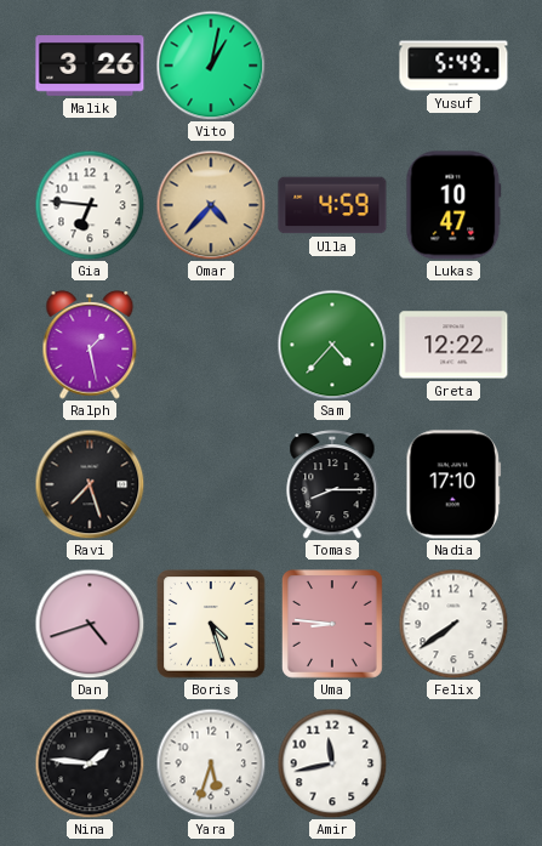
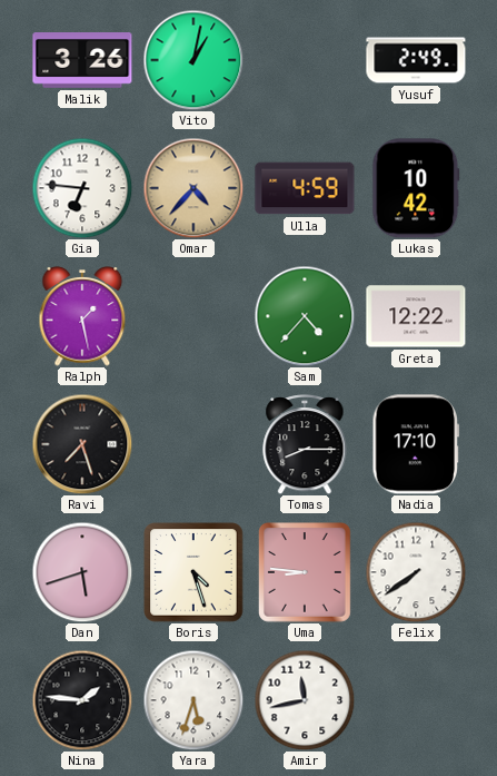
Yusuf: 5:49 -> 2:49
Lukas: 10:47 -> 10:42
Dan: 4:42 -> 5:42
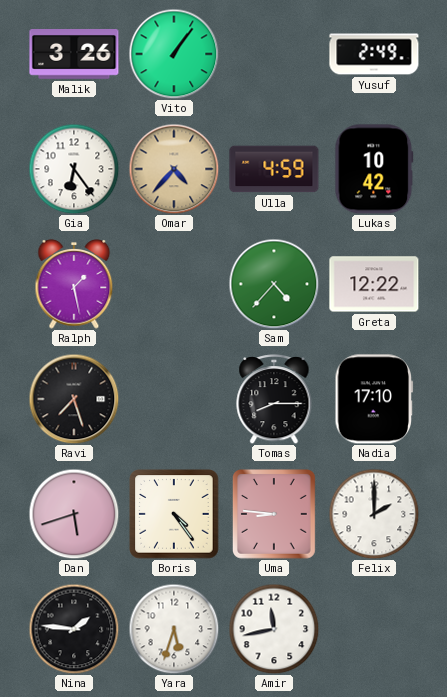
Vito: 1:02 -> 1:06
Gia: 6:46 -> 6:24
Boris: 4:27 -> 4:24
Felix: 7:39 -> 2:00
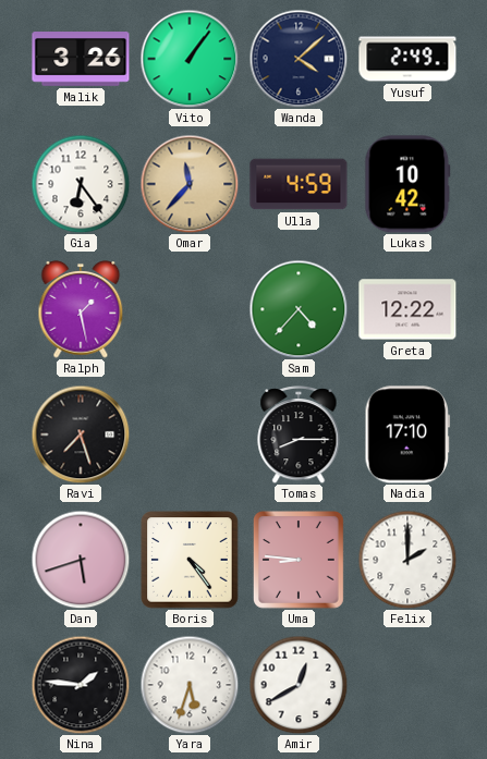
Wanda: none -> 4:08
Omar: 4:37 -> 11:37
Amir: 11:43 -> 12:40
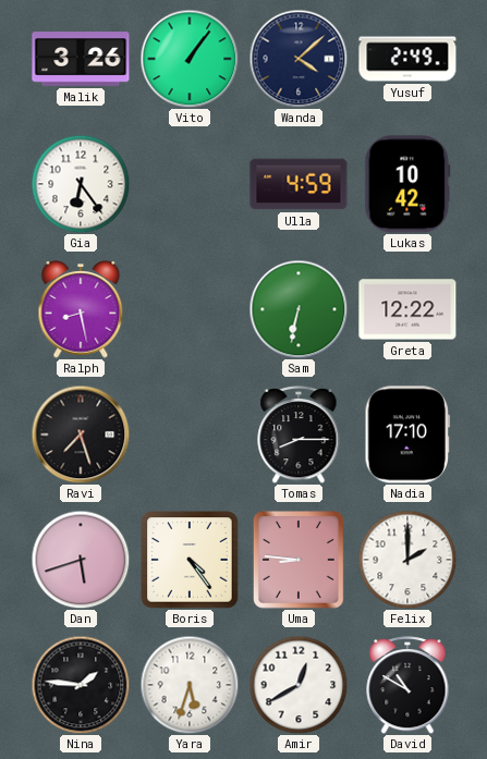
Omar: 11:37 -> none
Ralph: 1:28 -> 8:28
Sam: 4:37 -> 6:32
David: none -> 10:50
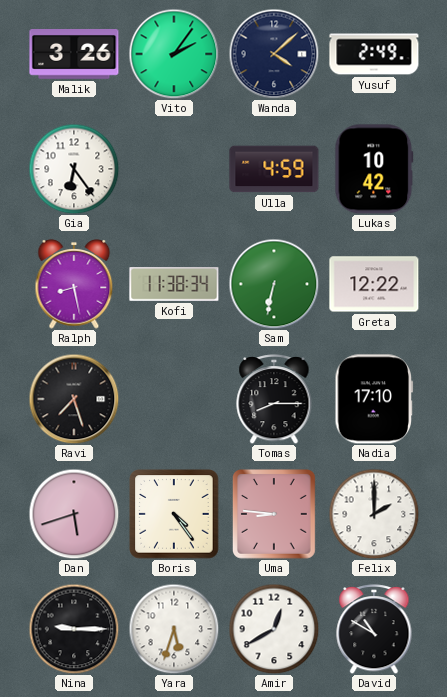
Vito: 1:06 -> 2:06
Kofi: none -> 11:38
Nina: 1:46 -> 9:15
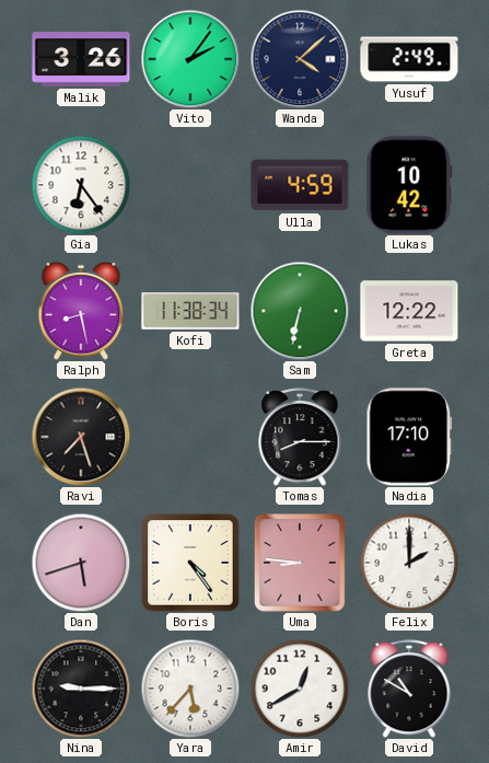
Yara: 5:33 -> 5:37
